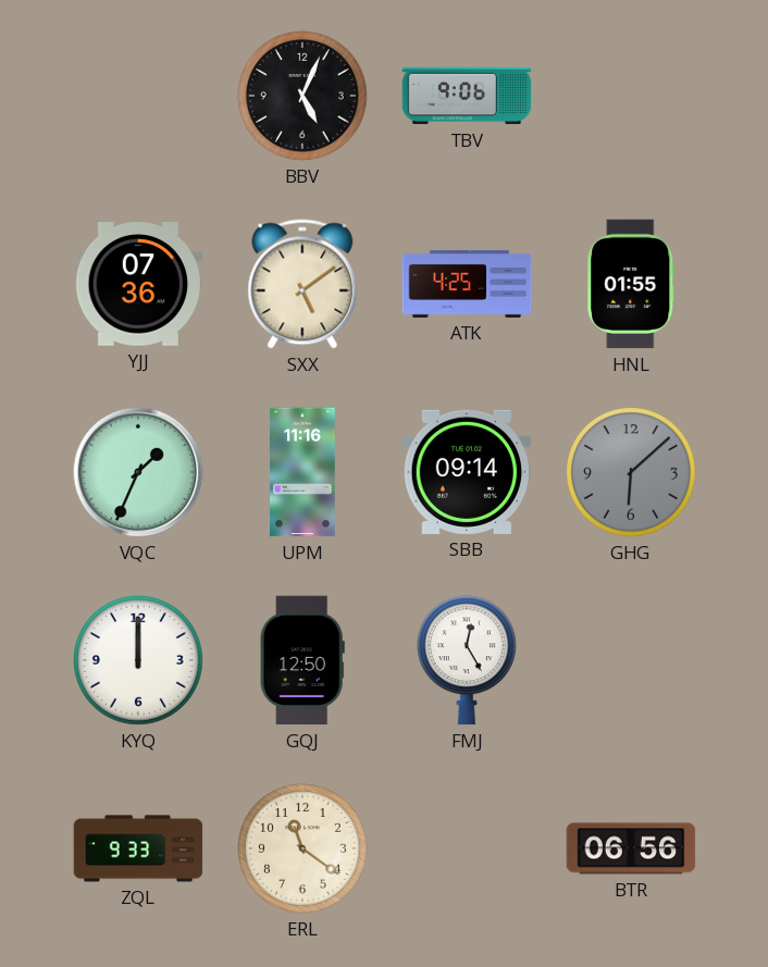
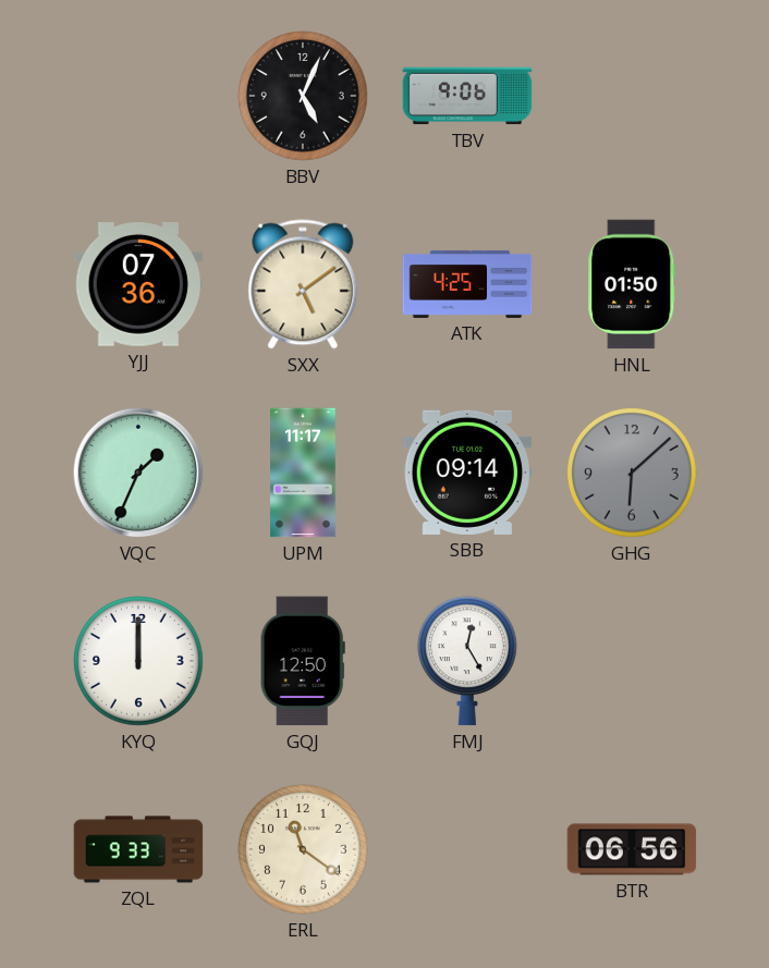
HNL: 01:55 -> 01:50
UPM: 11:16 -> 11:17
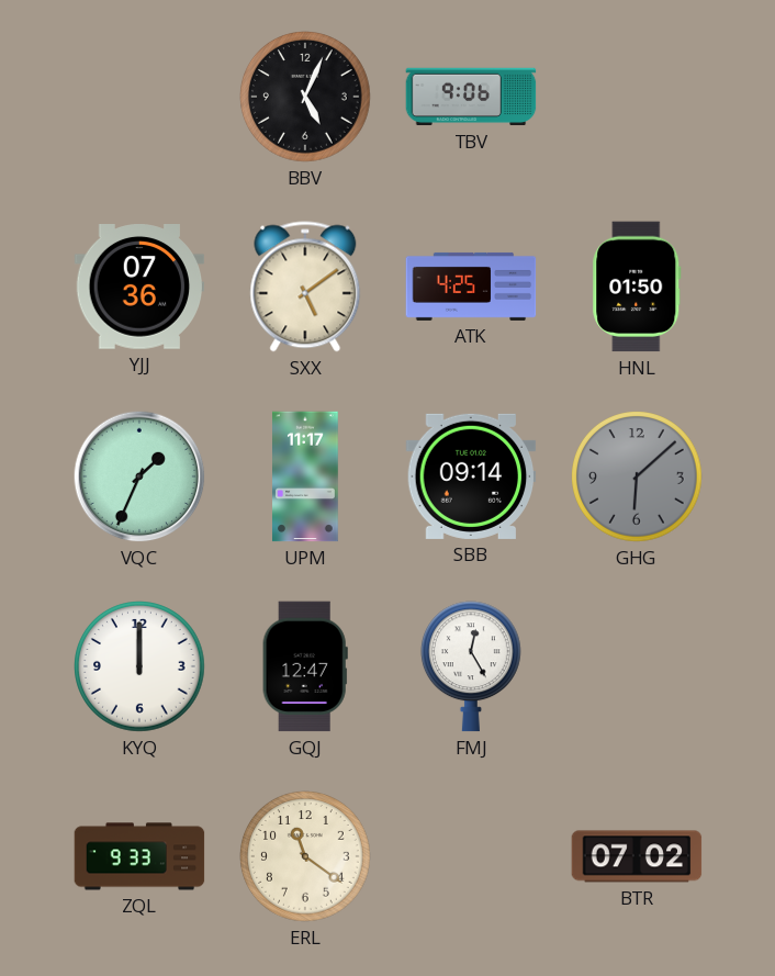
GQJ: 12:50 -> 12:47
BTR: 06:56 -> 07:02
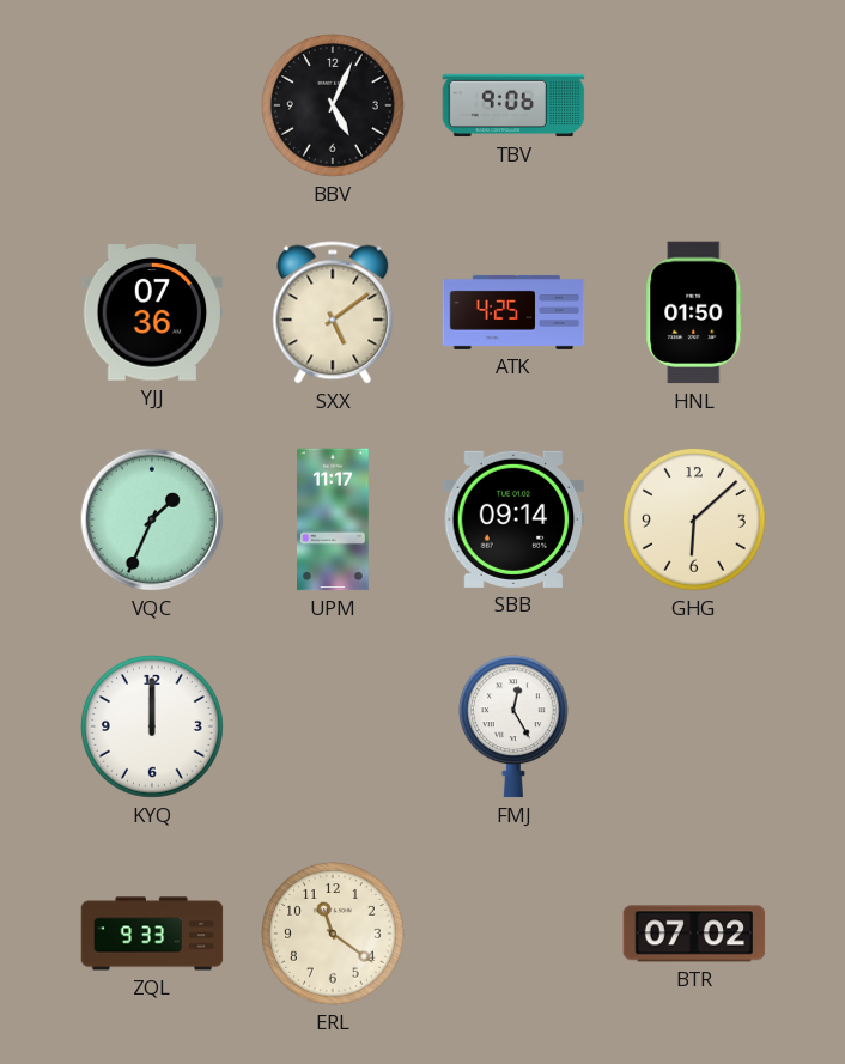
GHG dial: grey -> cream
GQJ: 12:47 -> none
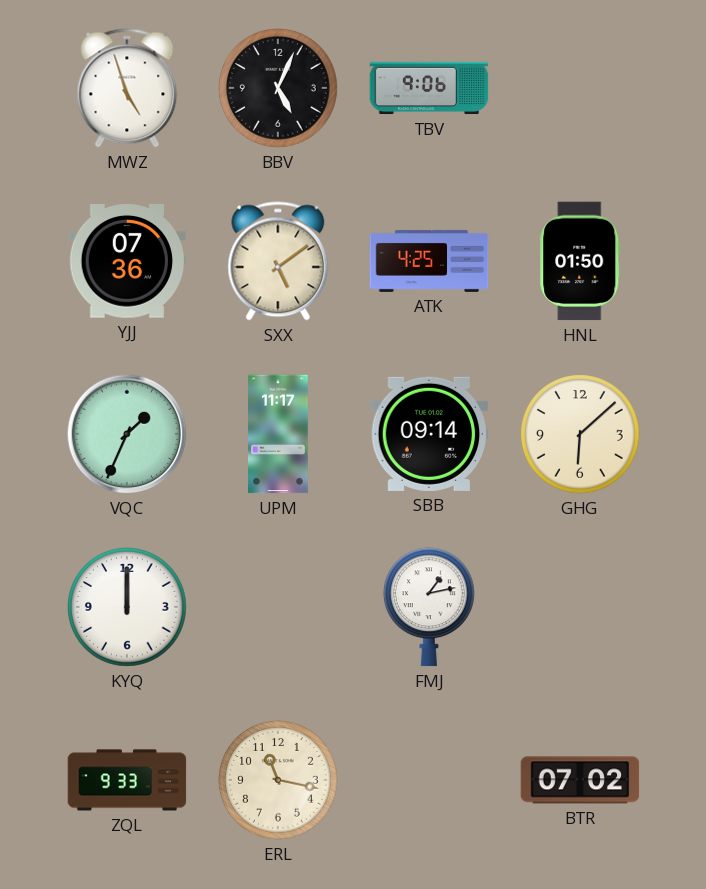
MWZ: none -> 4:57
FMJ: 12:25 -> 1:13
ERL: 11:21 -> 11:17
